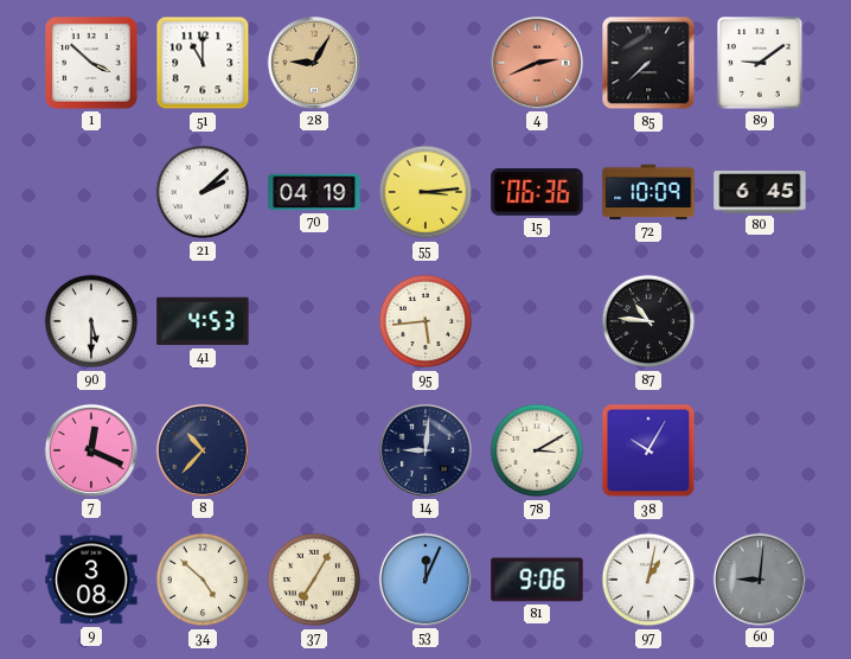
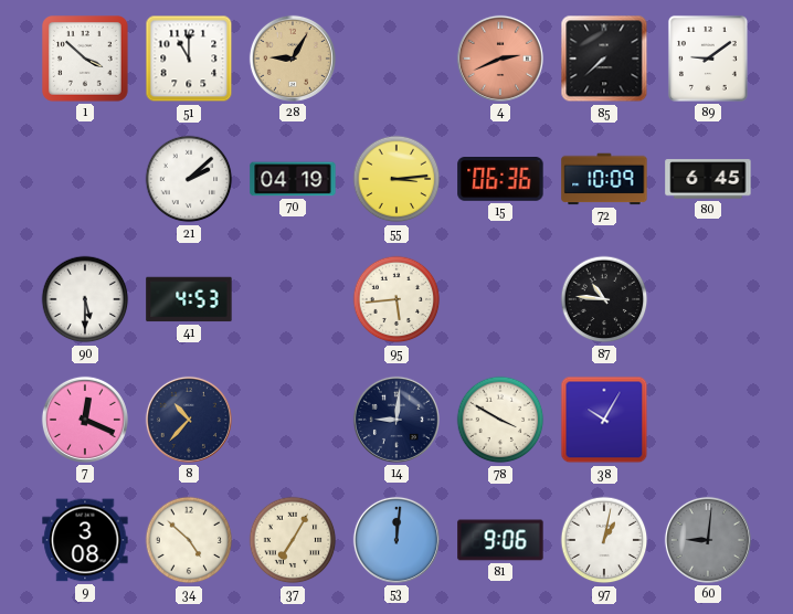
78: 3:10 -> 3:50
53: 12:04 -> 12:01
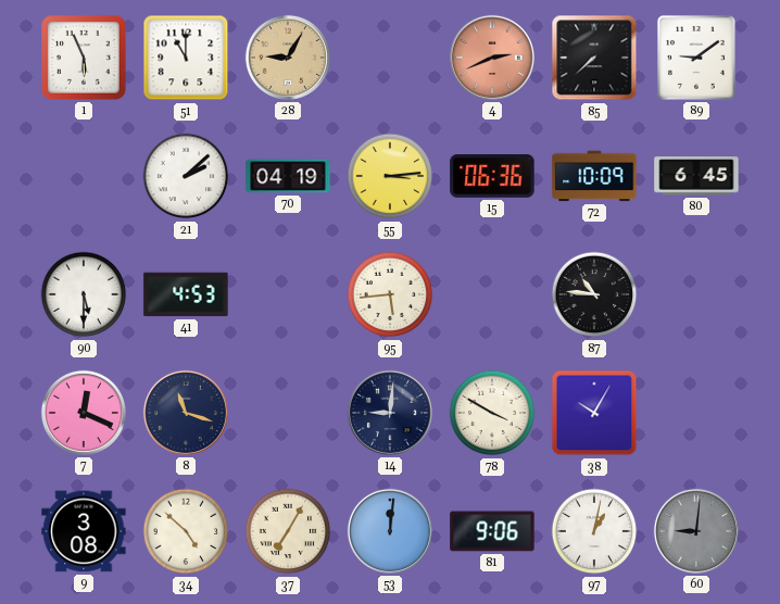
1: 3:52 -> 5:56
8: 10:37 -> 11:18
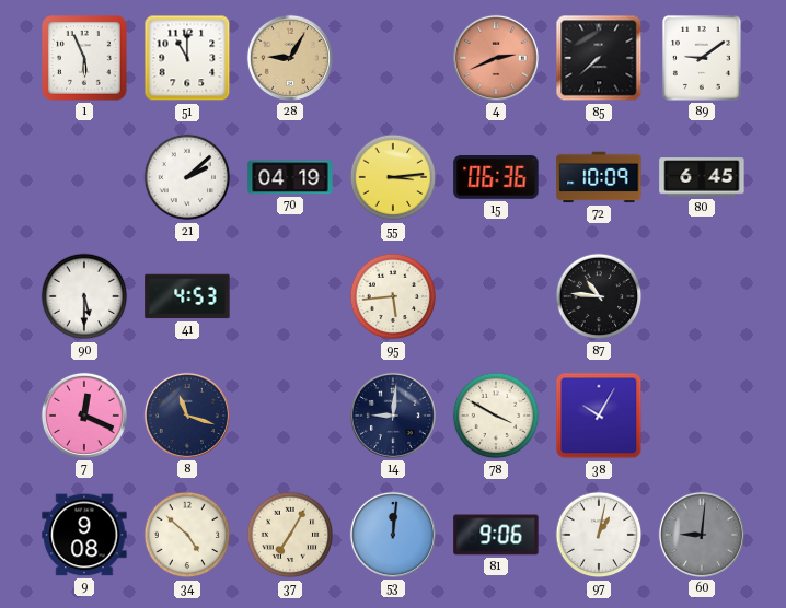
9: 3:08 -> 9:08
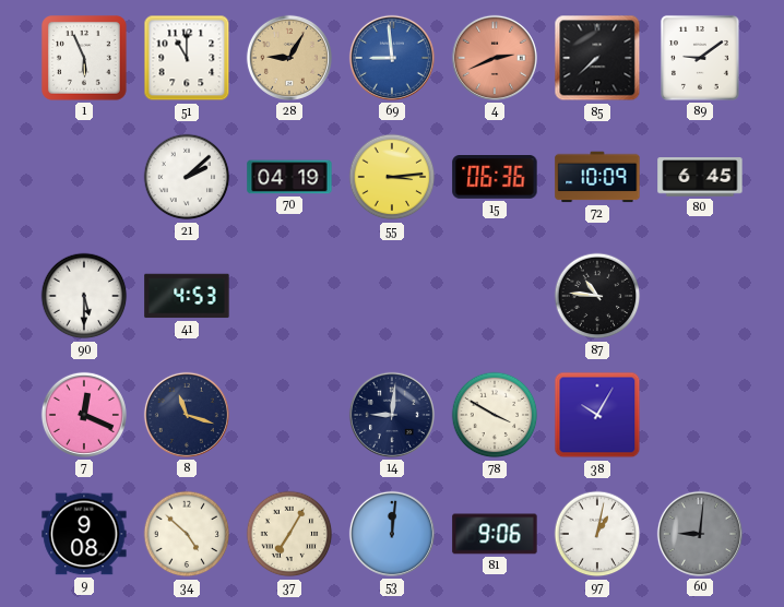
69: none -> 8:59
95: 5:44 -> none
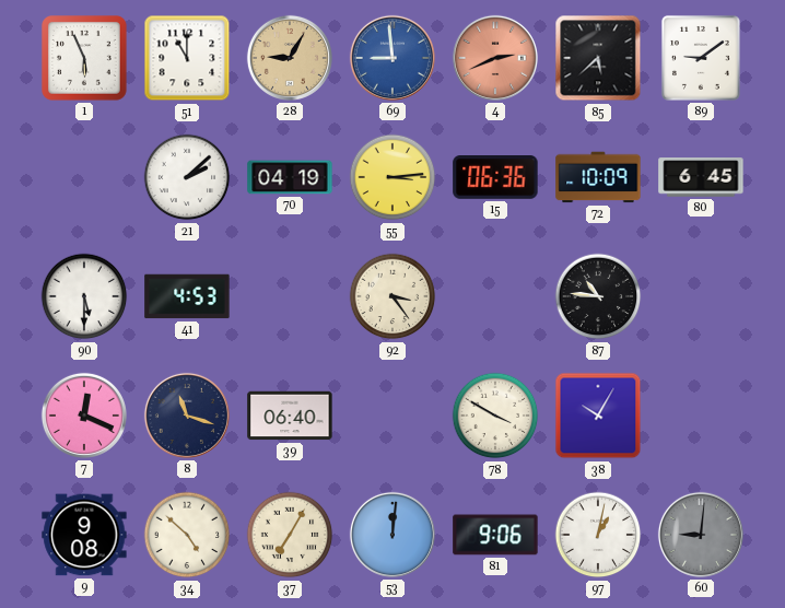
85: 7:38 -> 5:38
92: none -> 3:24
39: none -> 06:40
14: 9:01 -> none
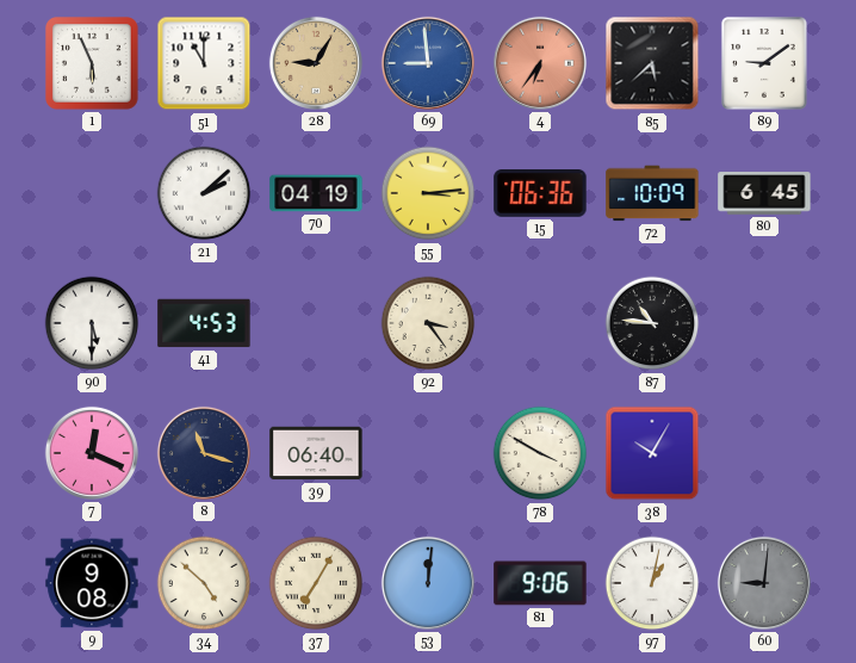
4: 2:41 -> 6:36
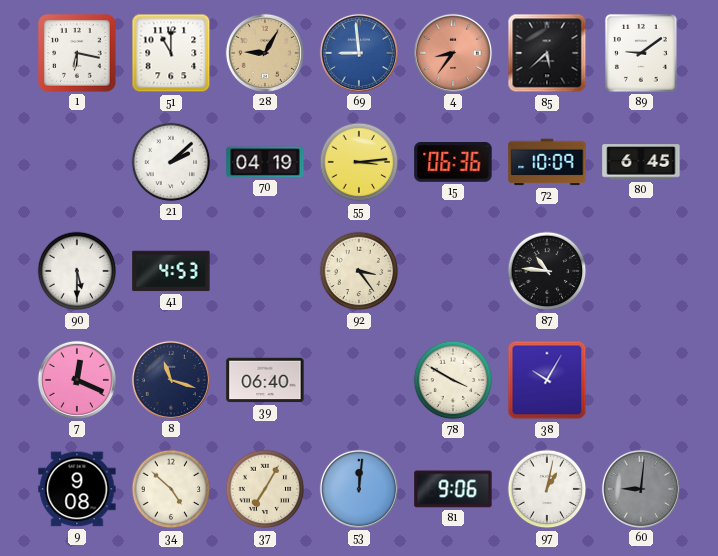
1: 5:56 -> 6:17
4: 6:36 -> 8:36
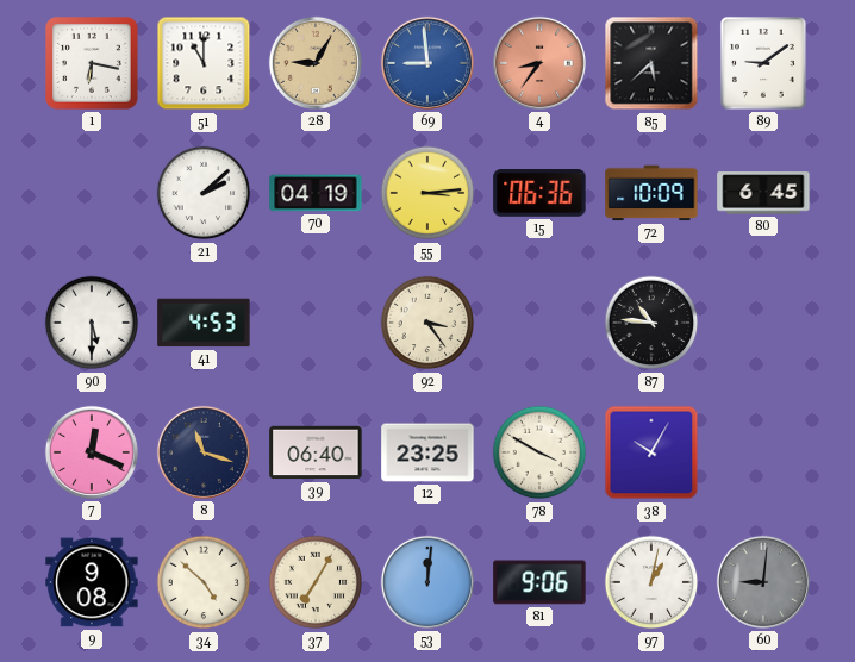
12: none -> 23:25
